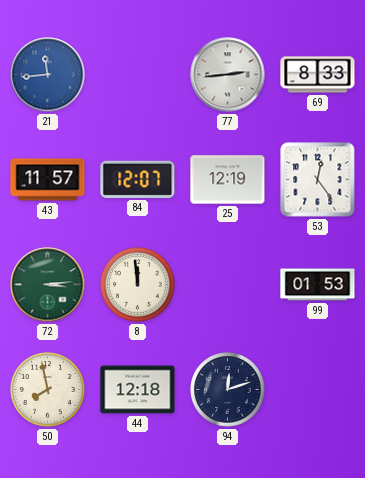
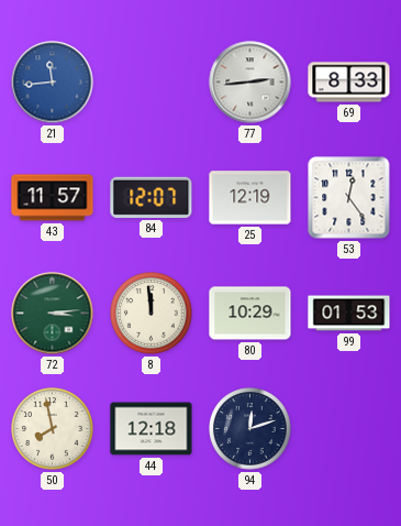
80: none -> 10:29
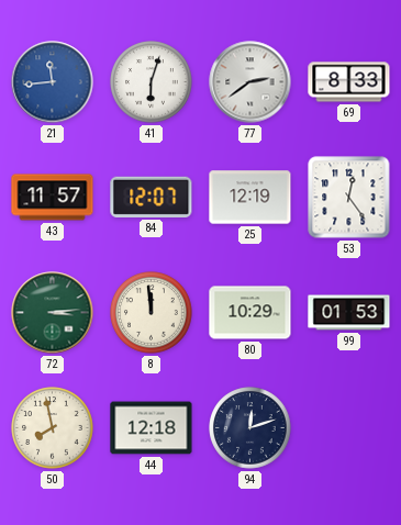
41: none -> 6:03
77: 2:44 -> 2:39
